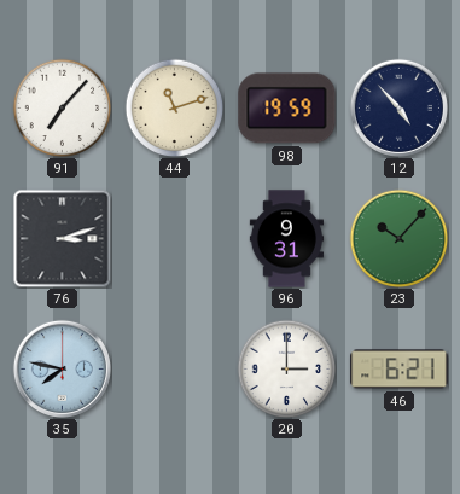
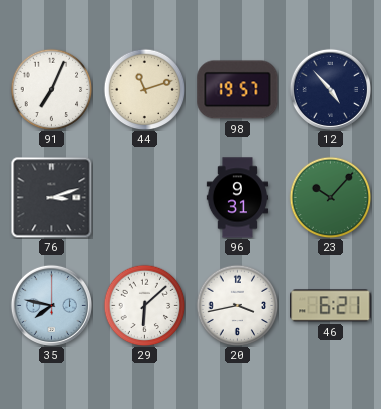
91: 7:07 -> 7:04
98: 19:59 -> 19:57
29: none -> 6:08
20: 3:00 -> 3:43
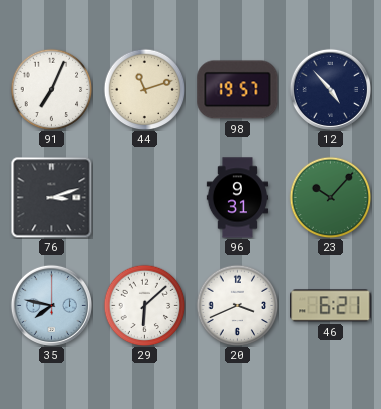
20: 3:43 -> 3:41
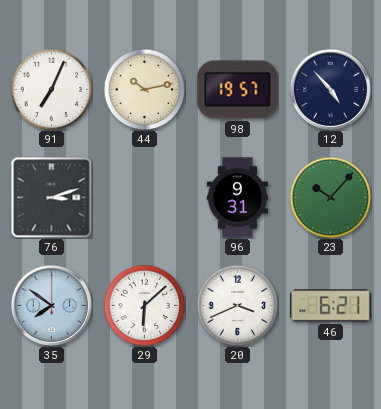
44: 11:12 -> 10:13
35: 7:47 -> 7:51
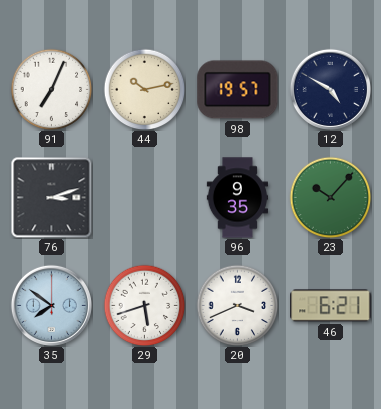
12: 4:53 -> 4:50
96: 9:31 -> 9:35
29: 6:08 -> 5:42
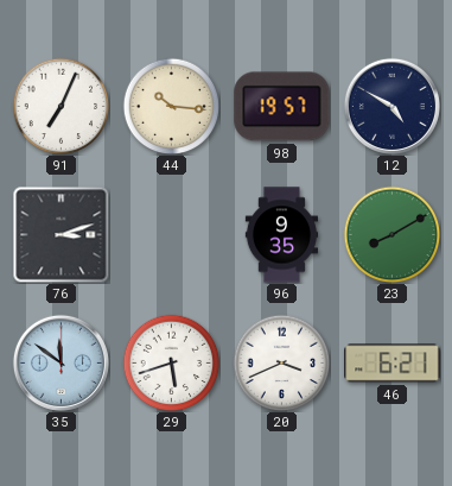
44: 10:13 -> 10:16
23: 10:07 -> 8:10
35: 7:51 -> 11:51
